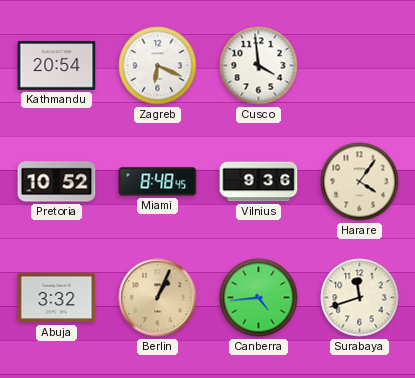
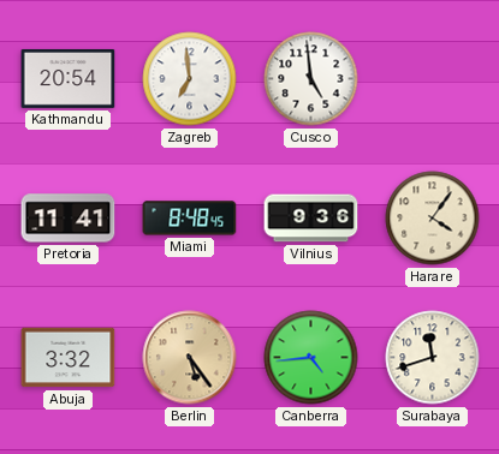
Zagreb: 6:19 -> 6:59
Cusco: 3:59 -> 4:59
Pretoria: 10:52 -> 11:41
Berlin: 1:04 -> 5:24
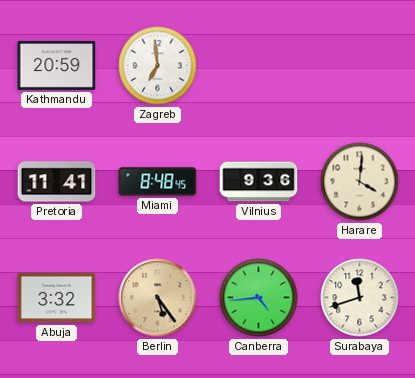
Kathmandu: 20:54 -> 20:59
Cusco: 4:59 -> none
Harare: 4:06 -> 4:01
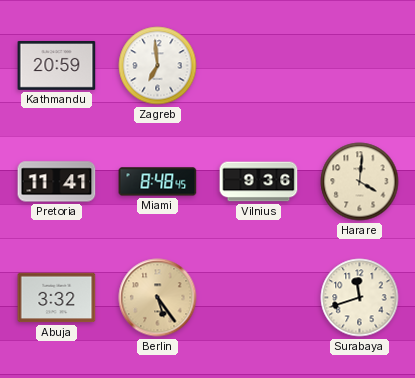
Canberra: 4:44 -> none
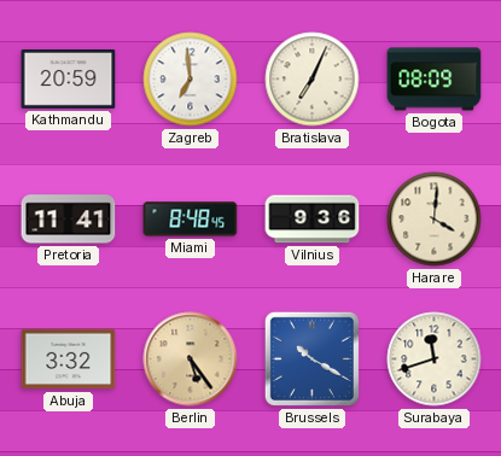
Bratislava: none -> 7:04
Bogota: none -> 08:09
Brussels: none -> 10:20
